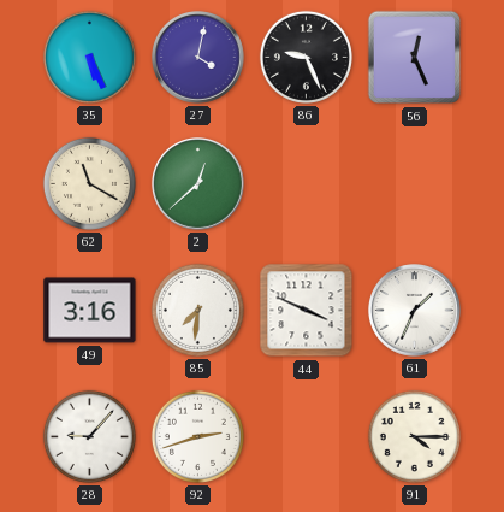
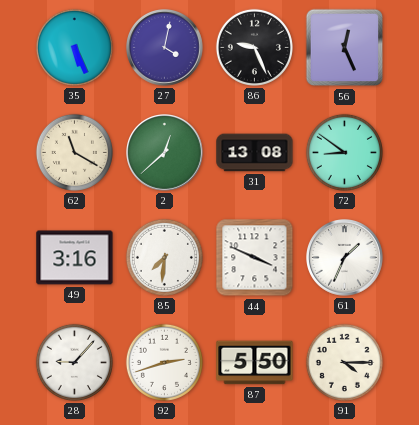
31: none -> 13:08
72: none -> 8:51
87: none -> 5:50
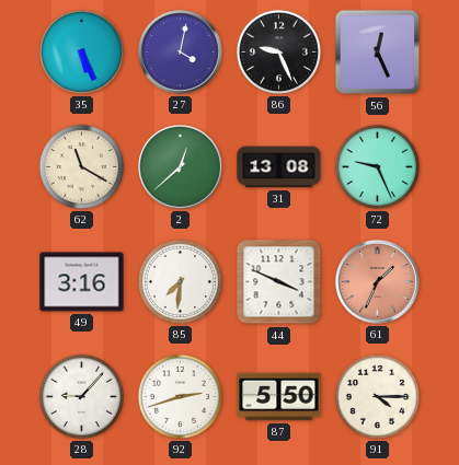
72: 8:51 -> 9:26
61 dial: white -> salmon
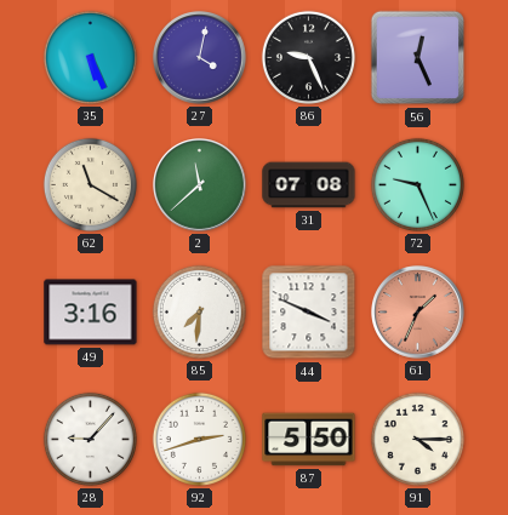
2: 12:38 -> 11:38
31: 13:08 -> 07:08
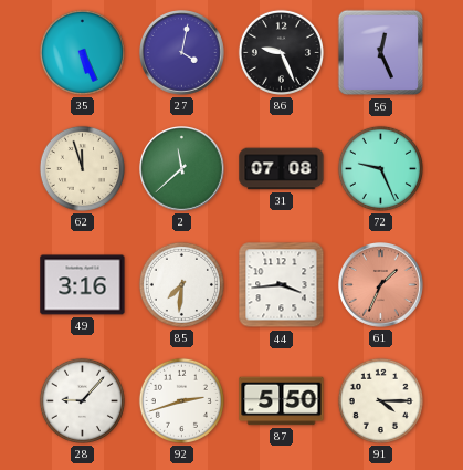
62: 11:20 -> 11:57
44: 3:49 -> 3:44
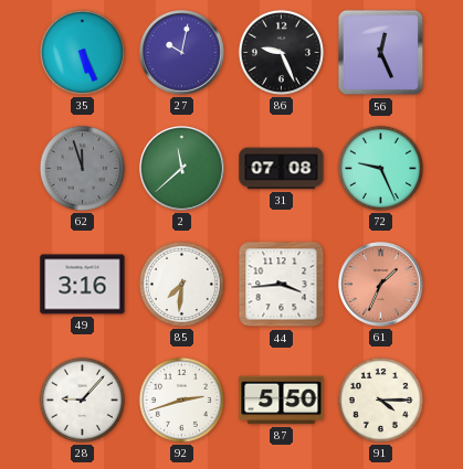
27: 4:02 -> 10:02
62 dial: cream -> grey
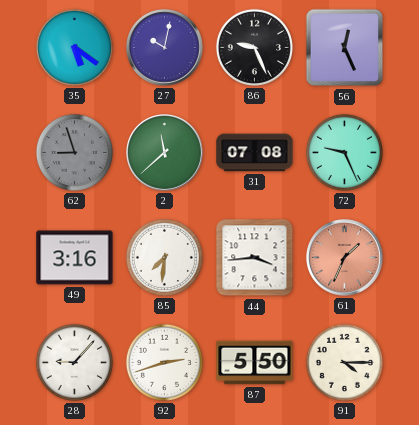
35: 5:26 -> 5:21
62: 11:57 -> 8:57
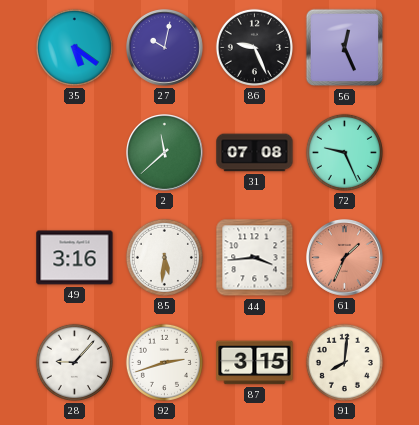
62: 8:57 -> none
85: 7:31 -> 5:31
87: 5:50 -> 3:15
91: 4:15 -> 8:01
